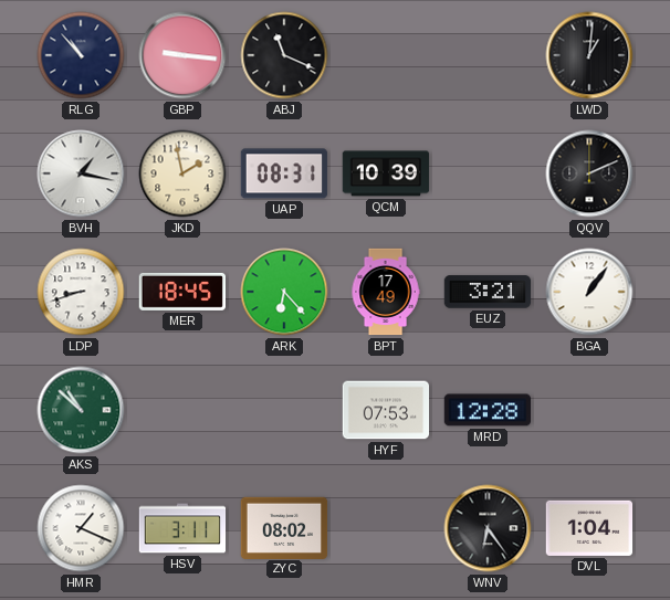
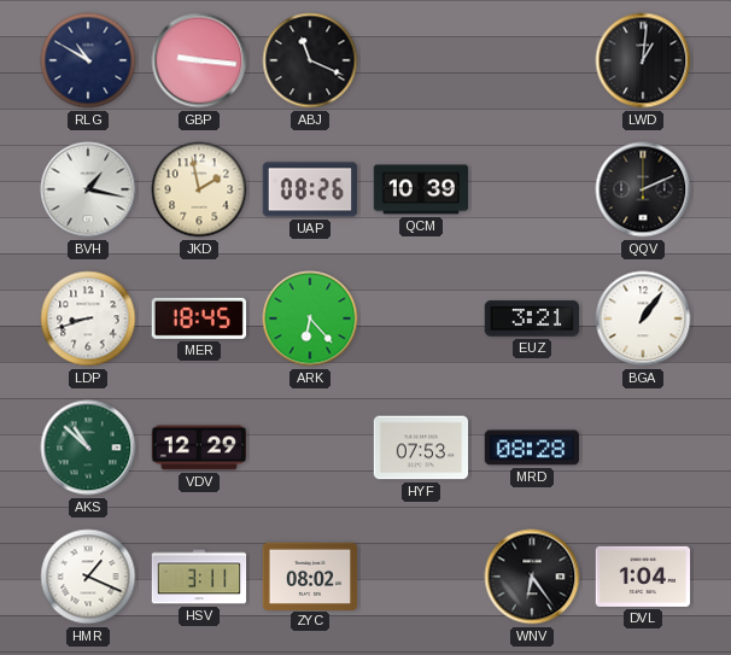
RLG: 10:53 -> 10:50
UAP: 08:31 -> 08:26
BPT: 17:49 -> none
VDV: none -> 12:29
MRD: 12:28 -> 08:28
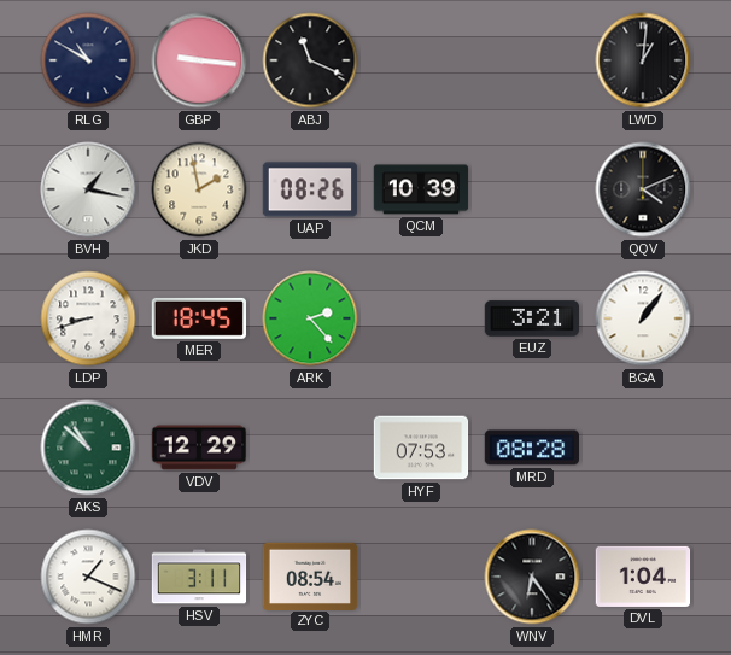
QQV: 2:11 -> 4:11
ARK: 6:23 -> 2:23
ZYC: 08:02 -> 08:54
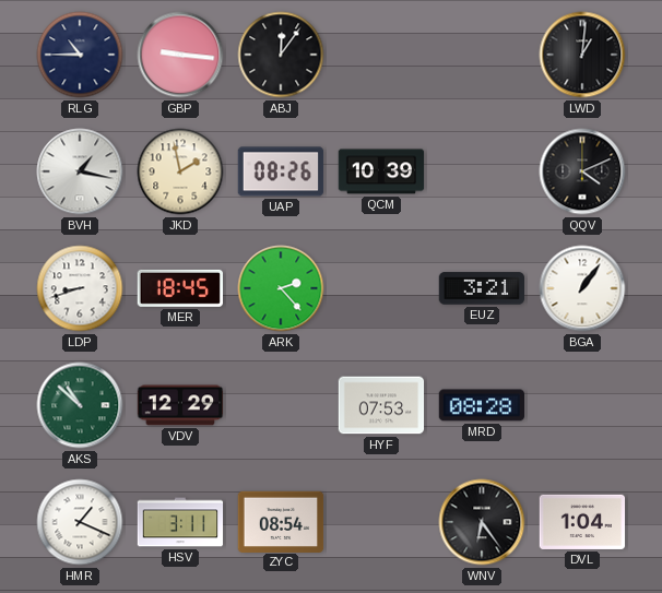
RLG: 10:50 -> 10:45
ABJ: 11:19 -> 12:06
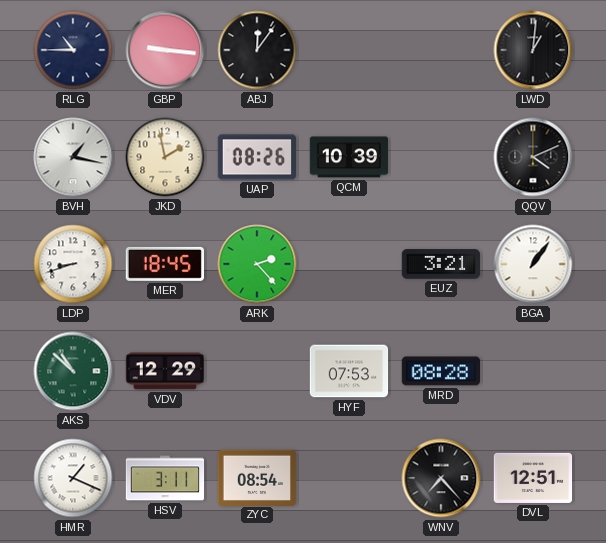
WNV: 6:24 -> 7:23
DVL: 1:04 -> 12:51
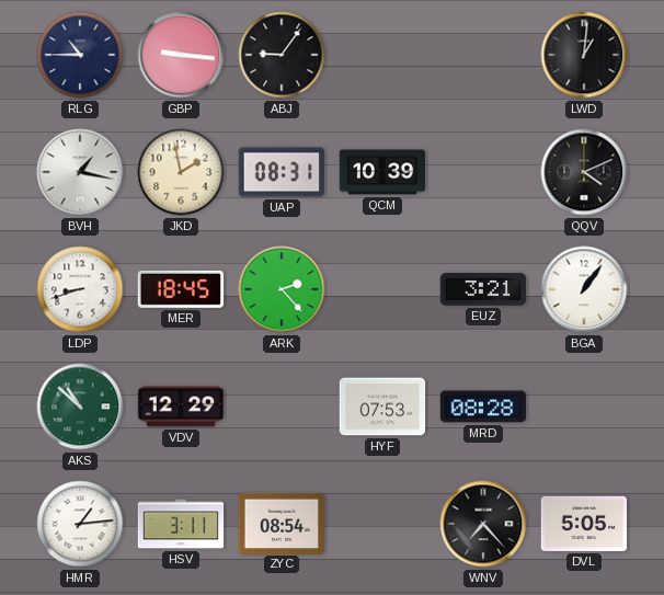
ABJ: 12:06 -> 9:06
UAP: 08:26 -> 08:31
HMR: 1:19 -> 1:14
DVL: 12:51 -> 5:05
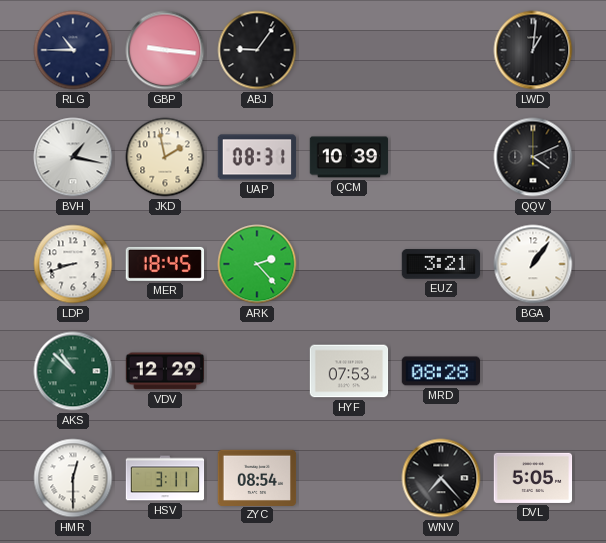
HMR: 1:14 -> 12:30
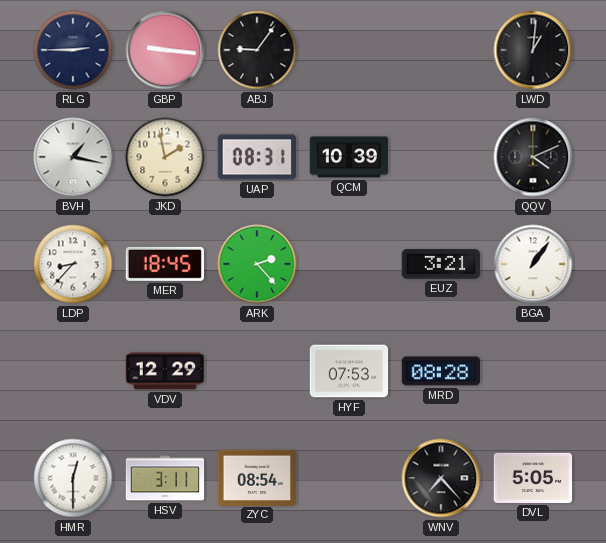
RLG: 10:45 -> 2:45
LDP: 8:42 -> 8:37
AKS: 10:52 -> none
